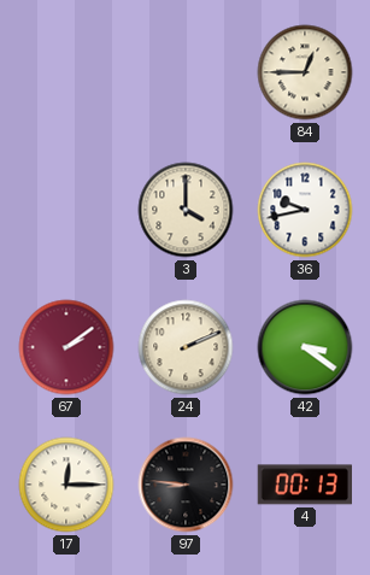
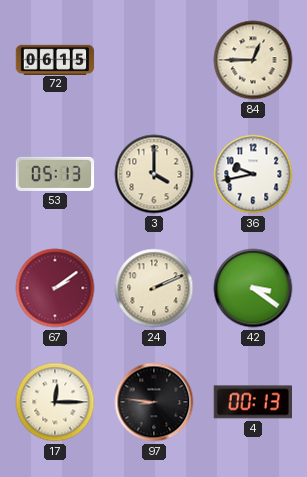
72: none -> 06:15
53: none -> 05:13
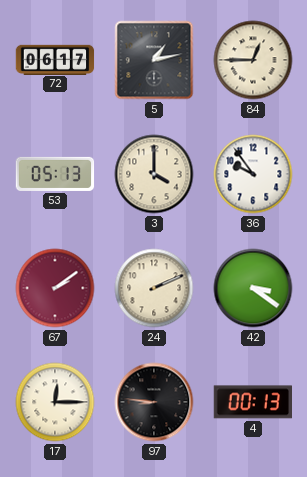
72: 06:15 -> 06:17
5: none -> 1:13
36: 9:43 -> 9:54
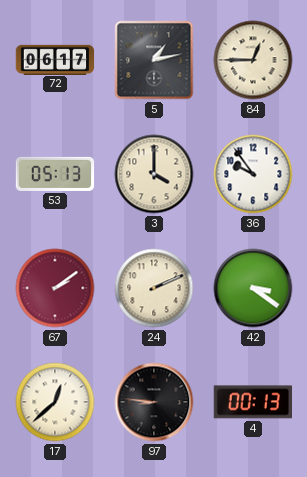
17: 12:15 -> 12:38
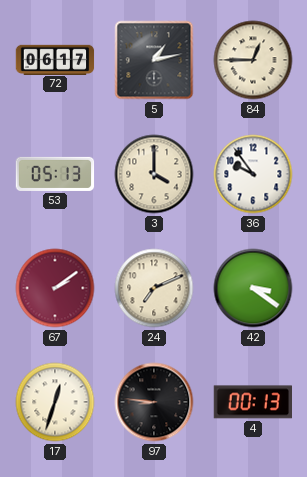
24: 2:11 -> 7:11
17: 12:38 -> 12:33
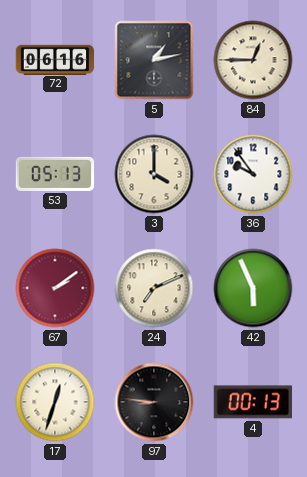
72: 06:17 -> 06:16
42: 3:21 -> 5:56
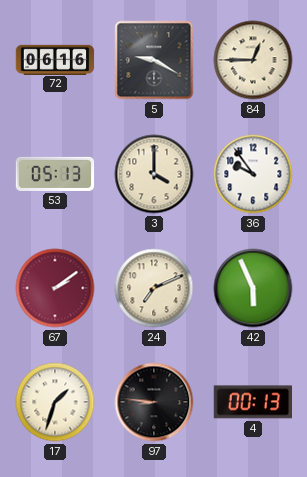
5: 1:13 -> 9:20
17: 12:33 -> 1:33
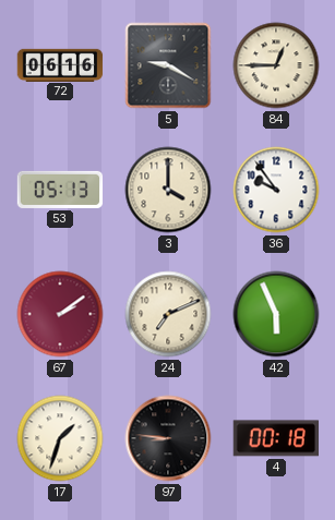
4: 00:13 -> 00:18
